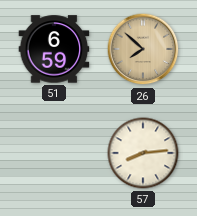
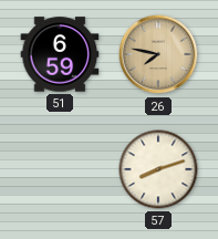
26: 7:52 -> 7:47
57: 8:14 -> 8:12
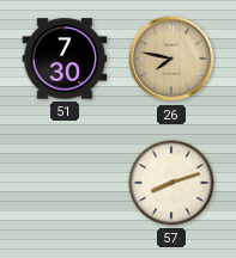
51: 6:59 -> 7:30
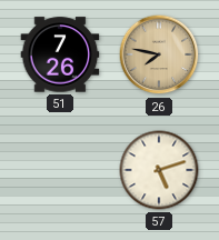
51: 7:30 -> 7:26
57: 8:12 -> 5:12
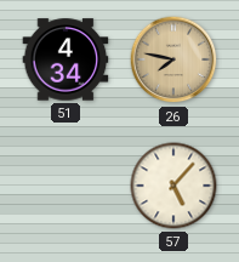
51: 7:26 -> 4:34
57: 5:12 -> 5:07
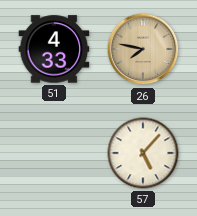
51: 4:34 -> 4:33
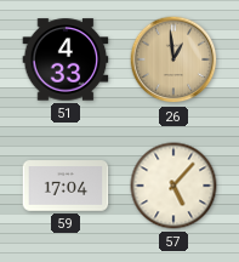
26: 7:47 -> 12:59
59: none -> 17:04
